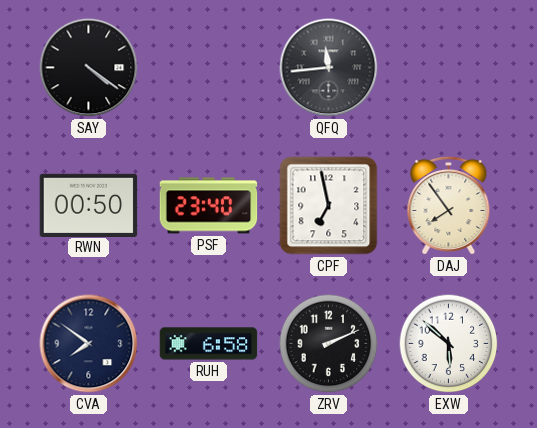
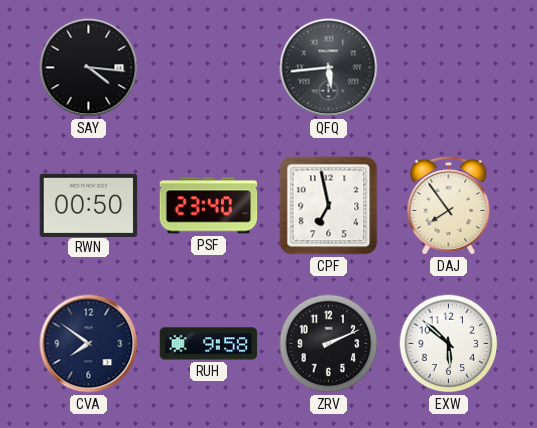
SAY: 4:21 -> 4:16
QFQ: 11:44 -> 5:44
RUH: 6:58 -> 9:58
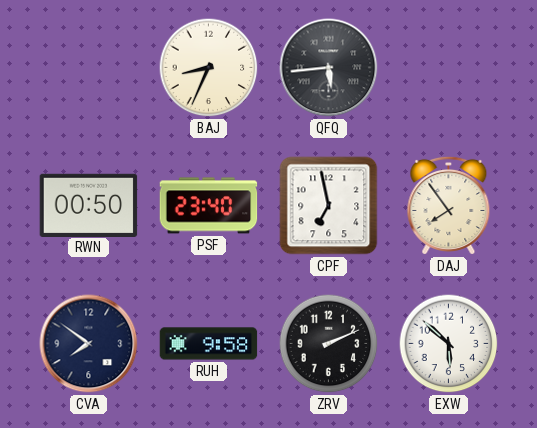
SAY: 4:16 -> none
BAJ: none -> 8:34
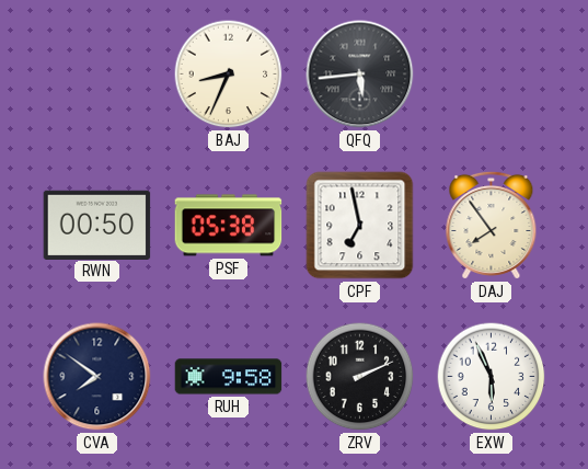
PSF: 23:40 -> 05:38
EXW: 5:52 -> 5:56
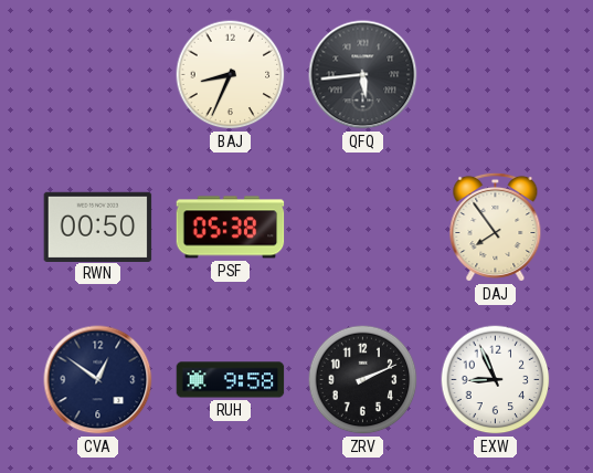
CPF: 6:58 -> none
CVA: 7:51 -> 12:51
EXW: 5:56 -> 8:56
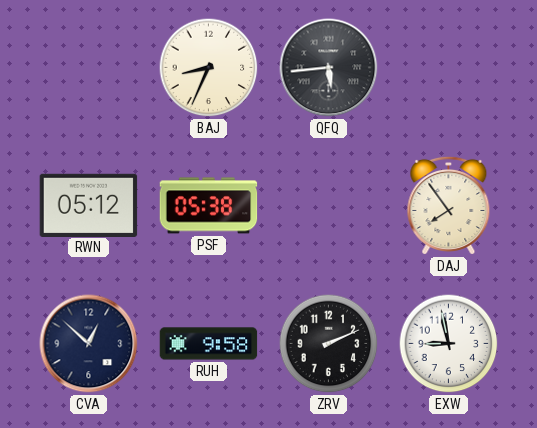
RWN: 00:50 -> 05:12
CVA: 12:51 -> 12:52
EXW: 8:56 -> 8:58
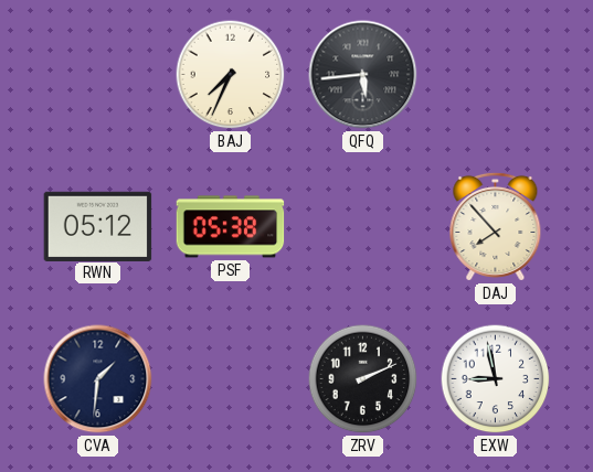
BAJ: 8:34 -> 7:34
DAJ: 7:54 -> 7:53
CVA: 12:52 -> 1:31
RUH: 9:58 -> none
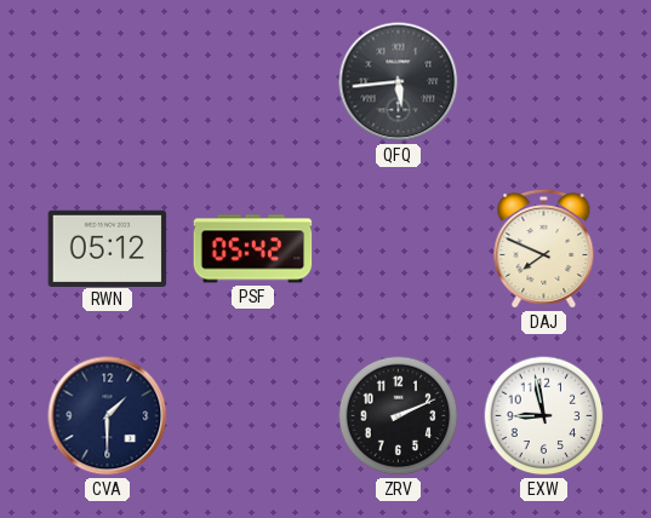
BAJ: 7:34 -> none
PSF: 05:38 -> 05:42
DAJ: 7:53 -> 7:49
CVA: 1:31 -> 1:30
